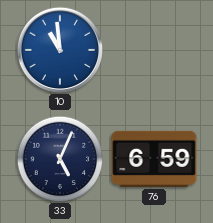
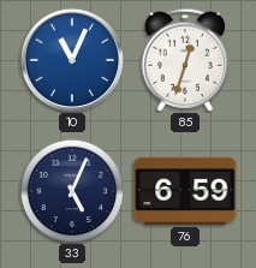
10: 10:59 -> 11:04
85: none -> 12:33
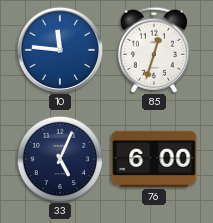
10: 11:04 -> 11:46
76: 6:59 -> 6:00
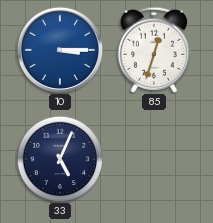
10: 11:46 -> 3:15
76: 6:00 -> none
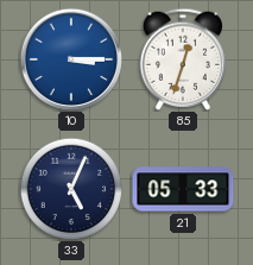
21: none -> 05:33
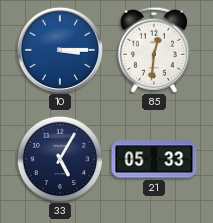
85: 12:33 -> 12:31
33: 5:04 -> 5:05
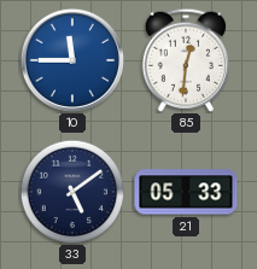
10: 3:15 -> 11:45
33: 5:05 -> 5:09
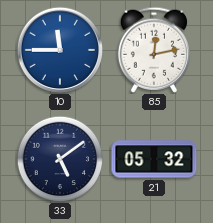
85: 12:31 -> 12:13
21: 05:33 -> 05:32
